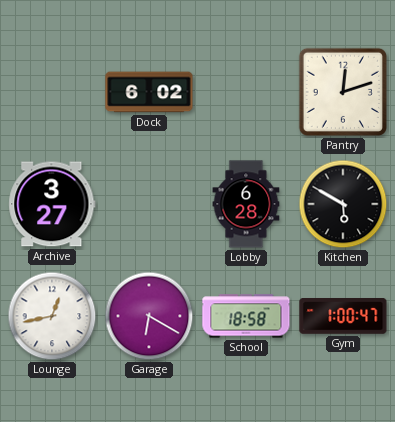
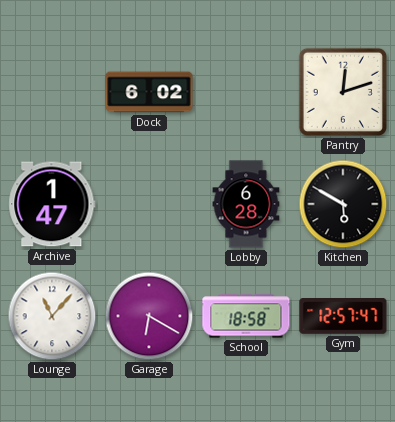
Archive: 3:27 -> 1:47
Lounge: 12:43 -> 11:07
Gym: 1:00 -> 12:57
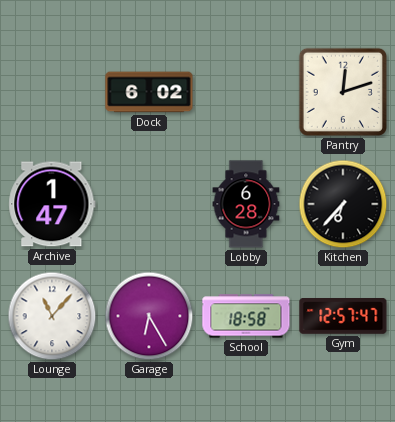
Kitchen: 5:50 -> 6:37
Garage: 6:20 -> 6:25
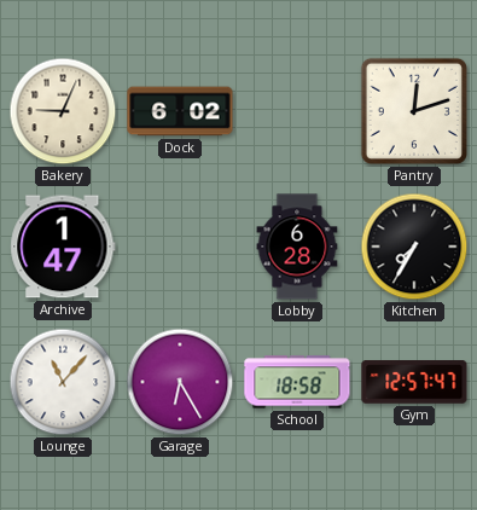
Bakery: none -> 9:04
Kitchen: 6:37 -> 7:35
